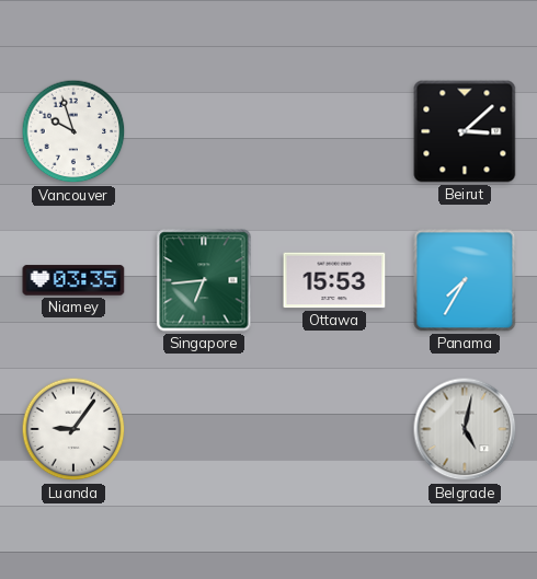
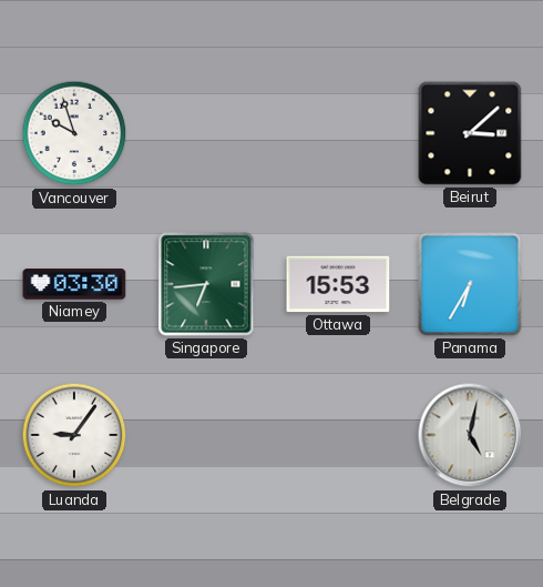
Niamey: 03:35 -> 03:30
Panama: 7:35 -> 6:35
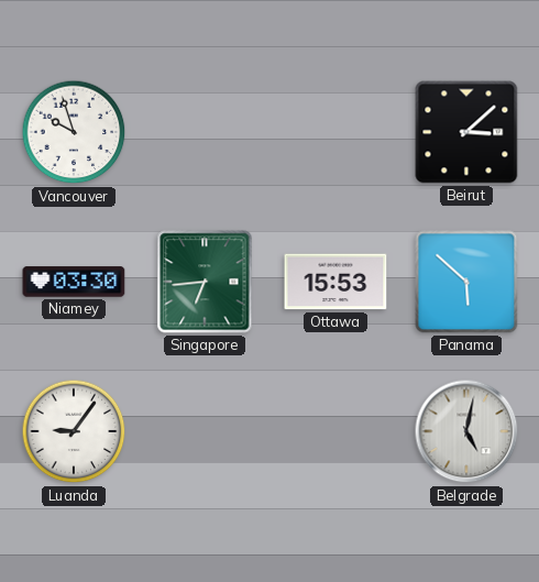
Panama: 6:35 -> 5:52
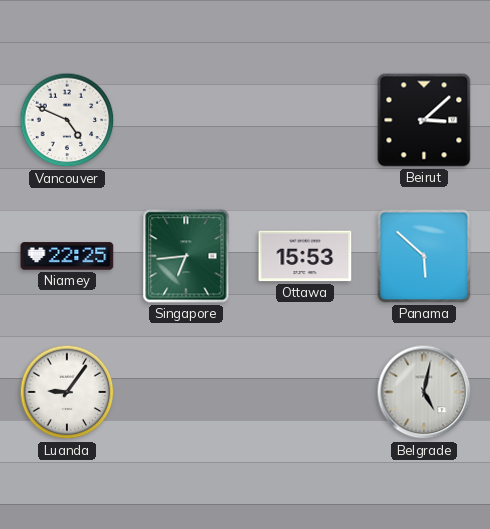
Vancouver: 9:57 -> 4:49
Niamey: 03:30 -> 22:25
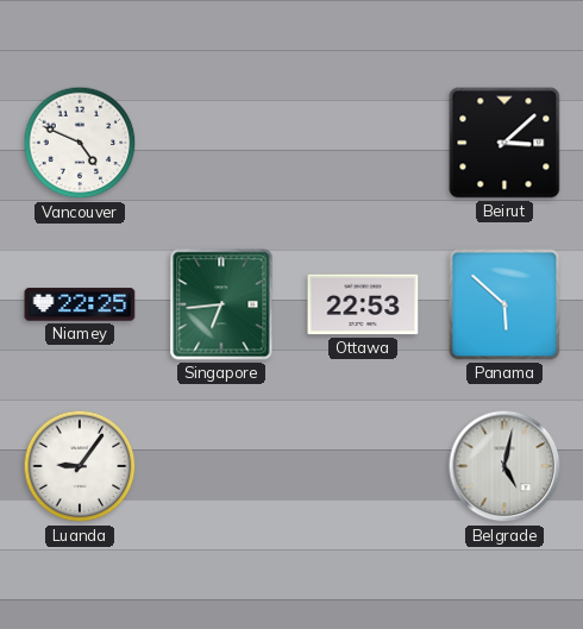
Ottawa: 15:53 -> 22:53
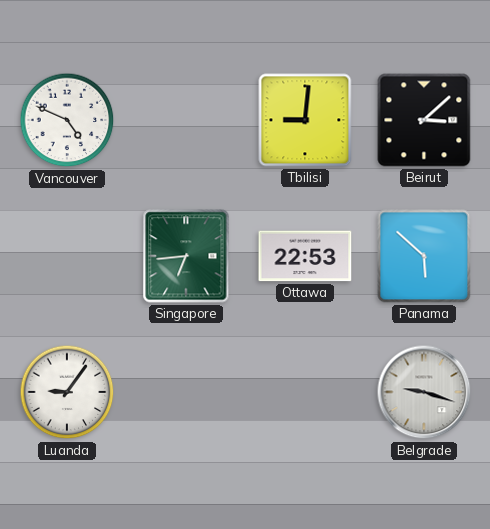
Tbilisi: none -> 9:01
Niamey: 22:25 -> none
Belgrade: 5:02 -> 9:18
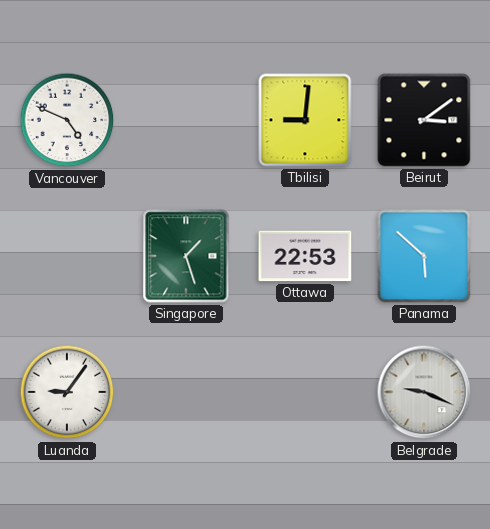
Beirut: 3:08 -> 3:09
Singapore: 6:44 -> 1:27
Belgrade: 9:18 -> 9:19
